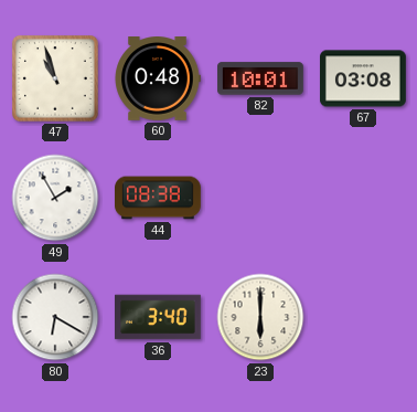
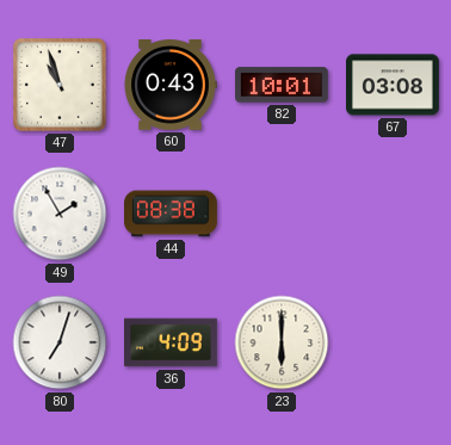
60: 0:48 -> 0:43
80: 6:20 -> 7:03
36: 3:40 -> 4:09
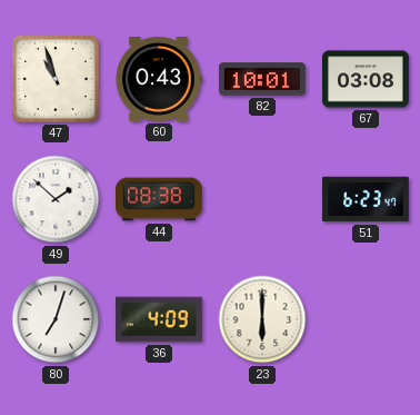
49: 1:55 -> 1:52
51: none -> 6:23
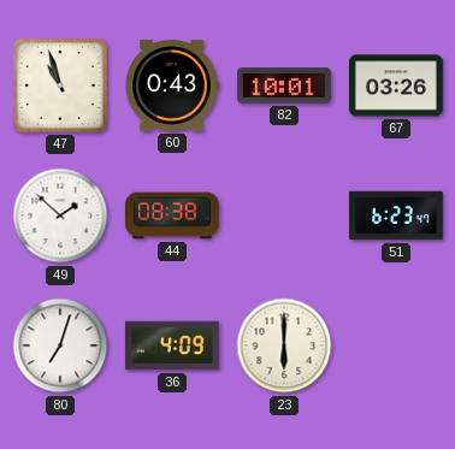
67: 03:08 -> 03:26
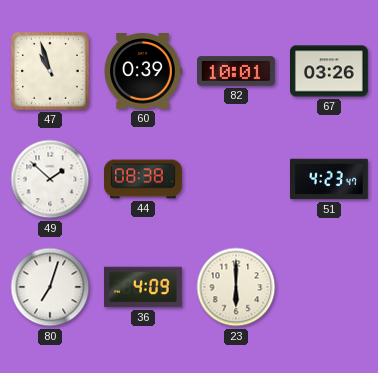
60: 0:43 -> 0:39
51: 6:23 -> 4:23
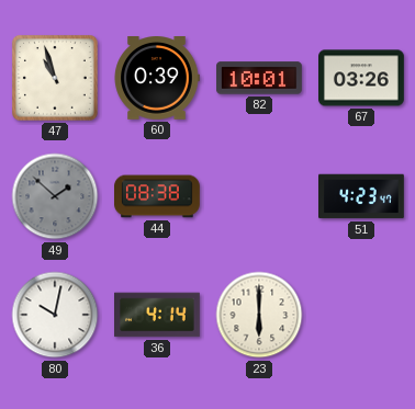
49 dial: white -> grey
80: 7:03 -> 10:02
36: 4:09 -> 4:14
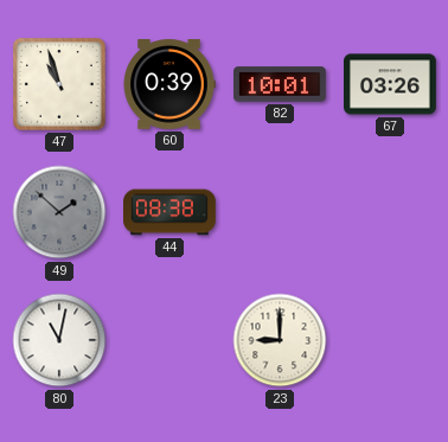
51: 4:23 -> none
80: 10:02 -> 11:02
36: 4:14 -> none
23: 6:00 -> 9:00
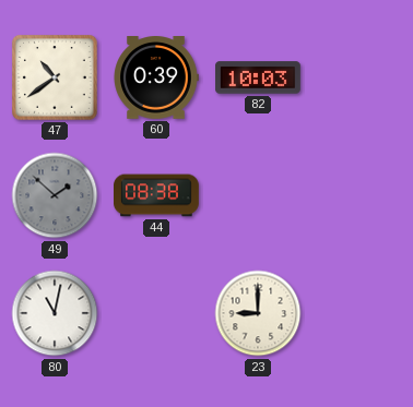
47: 10:57 -> 10:39
82: 10:01 -> 10:03
67: 03:26 -> none
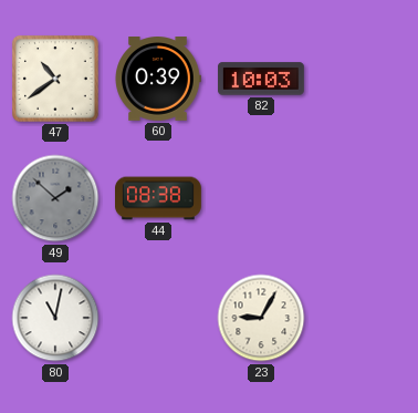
23: 9:00 -> 9:05
